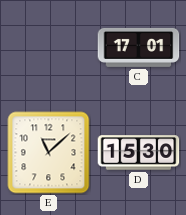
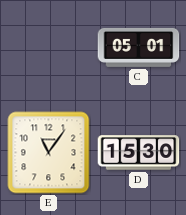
C: 17:01 -> 05:01
E: 11:08 -> 11:06
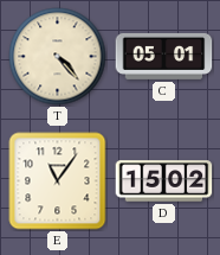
T: none -> 4:23
D: 15:30 -> 15:02
